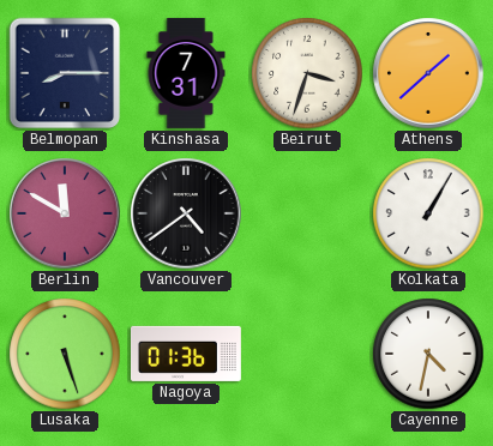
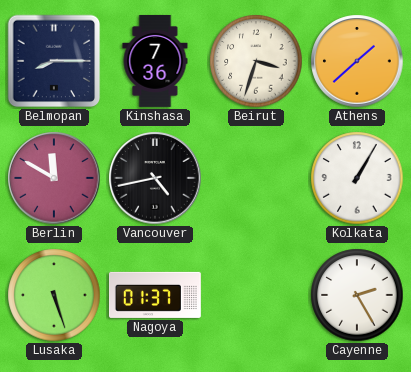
Kinshasa: 7:31 -> 7:36
Vancouver: 4:39 -> 4:43
Nagoya: 01:36 -> 01:37
Cayenne: 4:32 -> 2:25
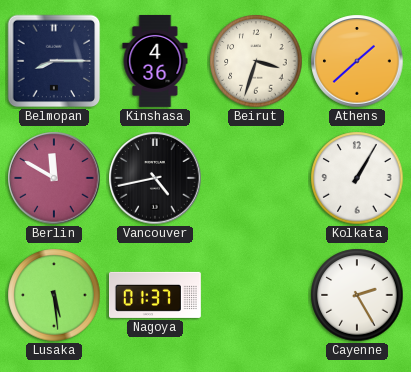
Kinshasa: 7:36 -> 4:36
Lusaka: 5:27 -> 5:29
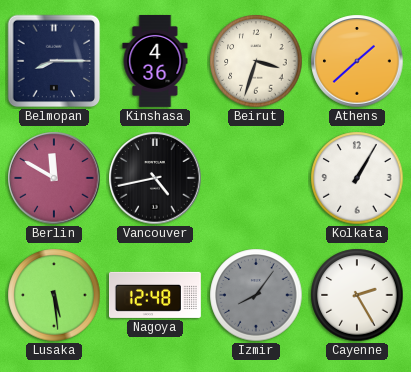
Nagoya: 01:37 -> 12:48
Izmir: none -> 8:06
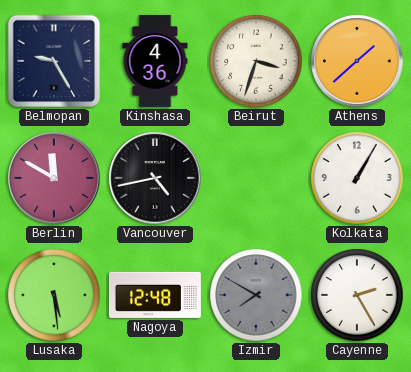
Belmopan: 8:15 -> 9:25
Izmir: 8:06 -> 7:50
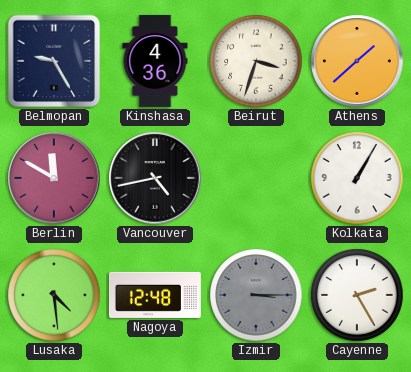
Lusaka: 5:29 -> 4:29
Izmir: 7:50 -> 3:15
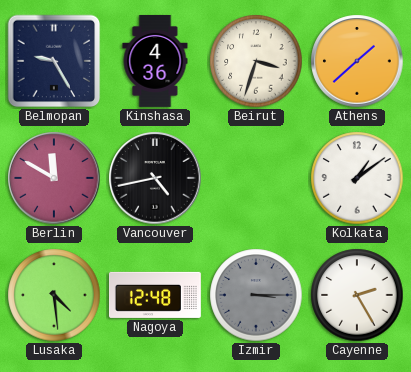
Kolkata: 1:05 -> 1:09
